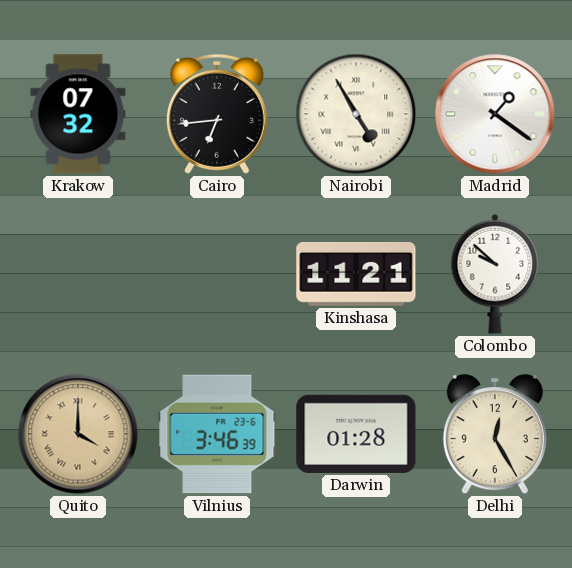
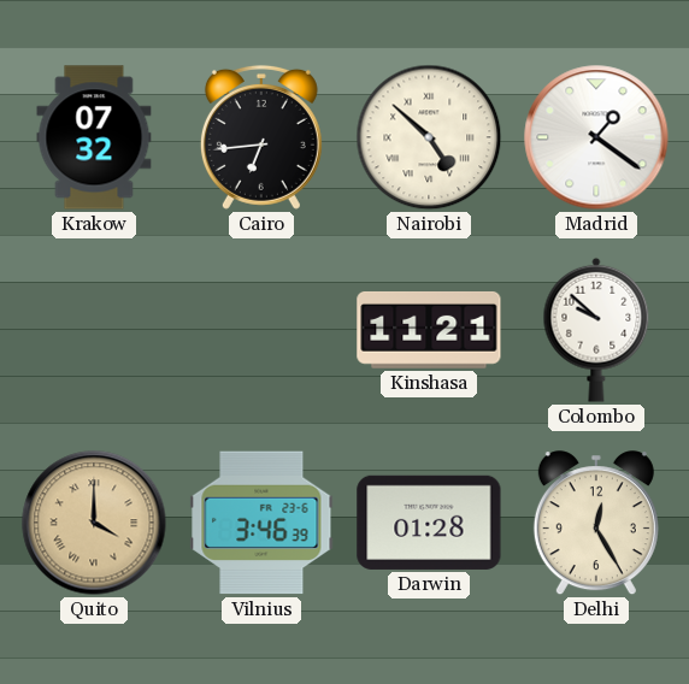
Nairobi: 4:55 -> 4:52
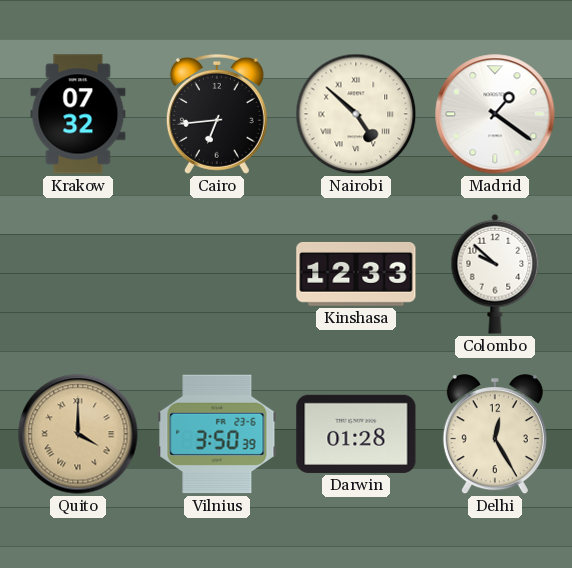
Kinshasa: 11:21 -> 12:33
Vilnius: 3:46 -> 3:50
